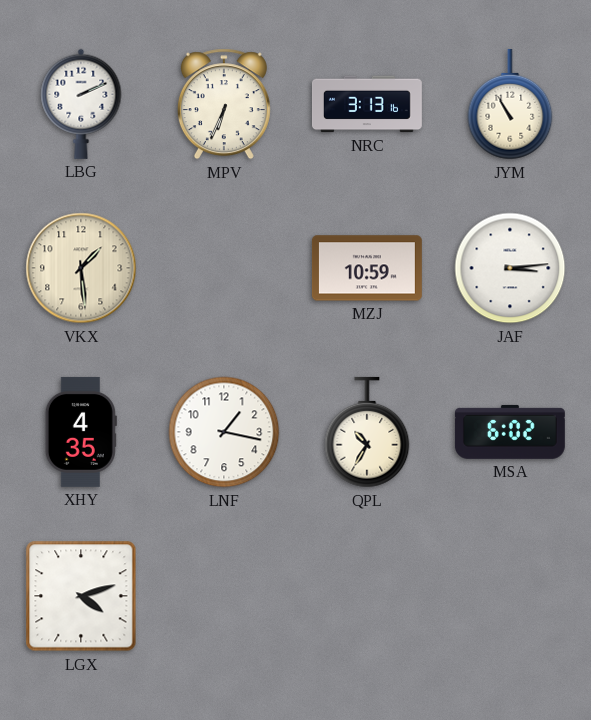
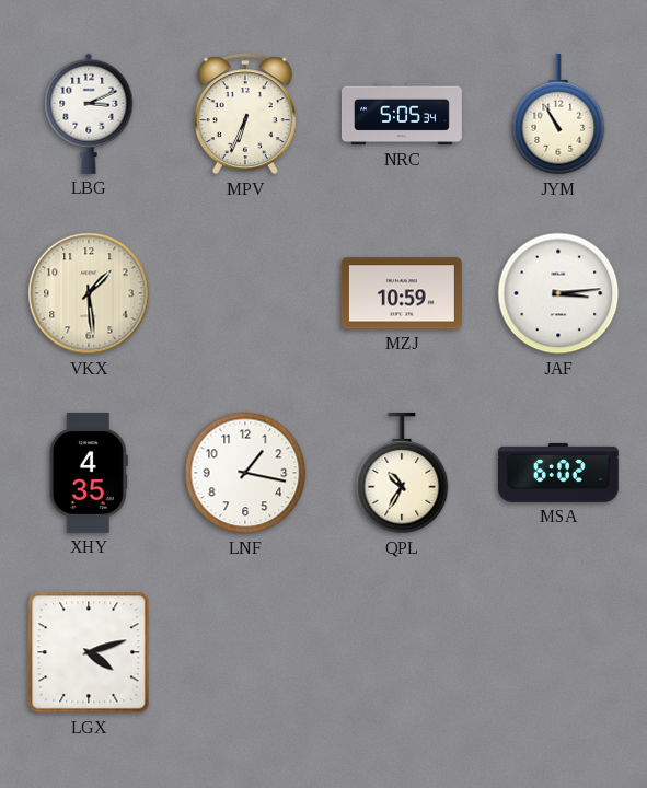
LBG: 2:11 -> 3:11
NRC: 3:13 -> 5:05
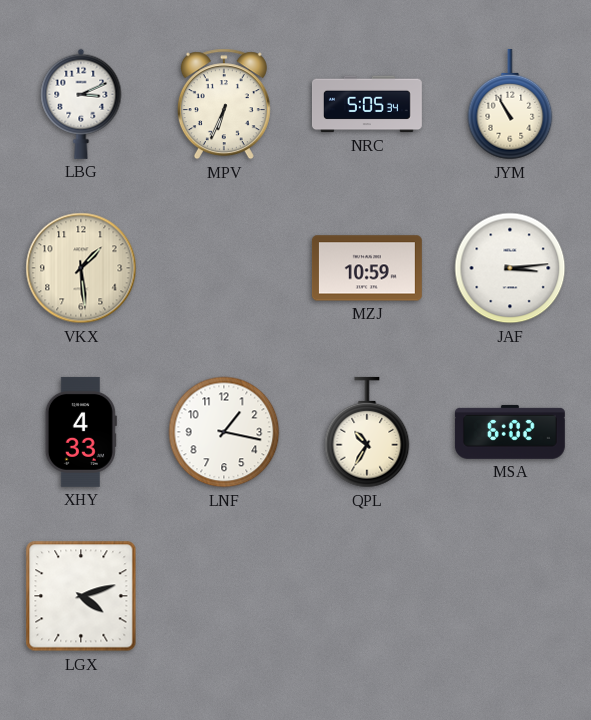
XHY: 4:35 -> 4:33
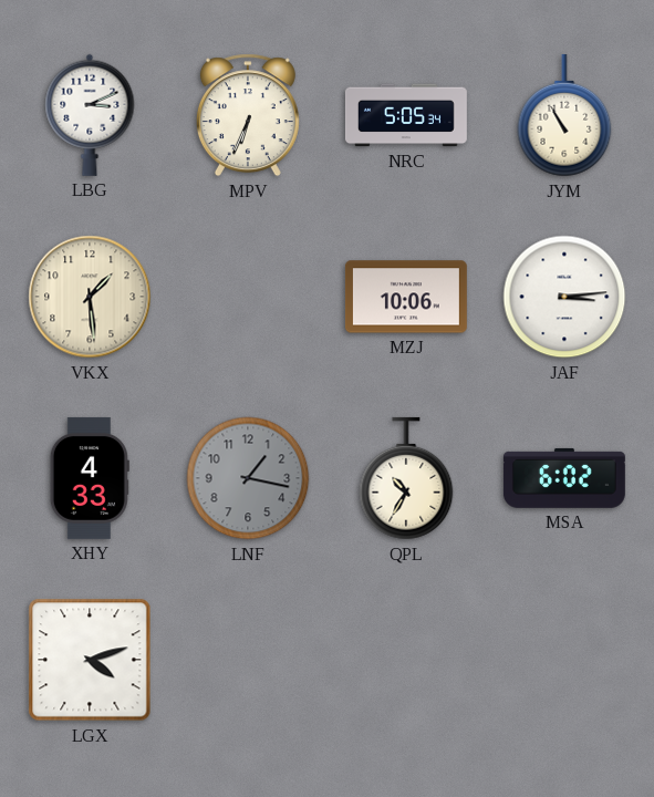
MZJ: 10:59 -> 10:06
LNF dial: white -> grey
